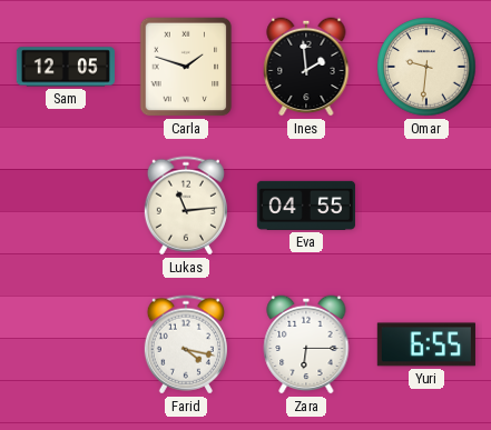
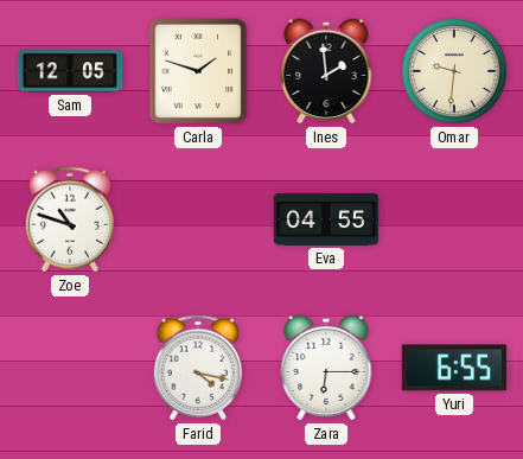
Zoe: none -> 10:48
Lukas: 11:14 -> none
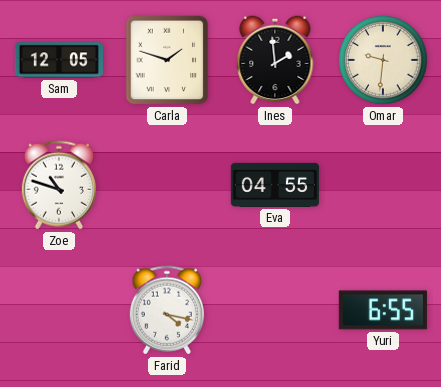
Zara: 6:15 -> none
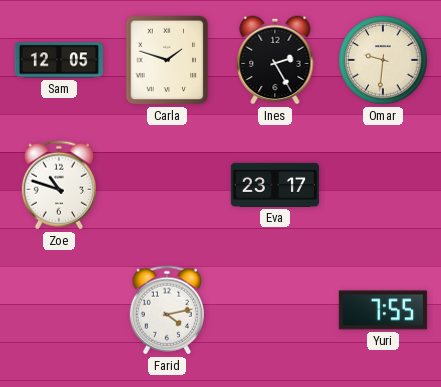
Ines: 1:59 -> 2:25
Eva: 04:55 -> 23:17
Farid: 4:17 -> 4:13
Yuri: 6:55 -> 7:55
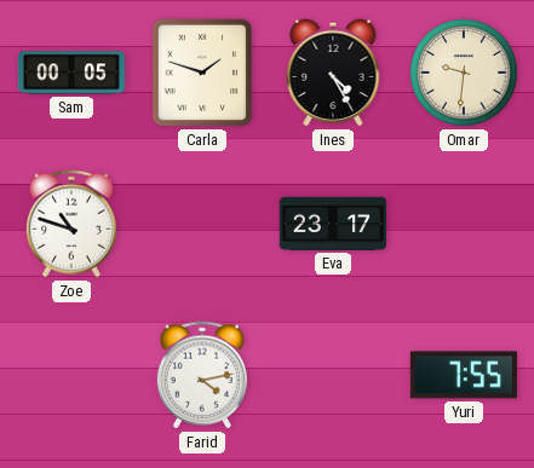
Sam: 12:05 -> 00:05
Ines: 2:25 -> 4:25
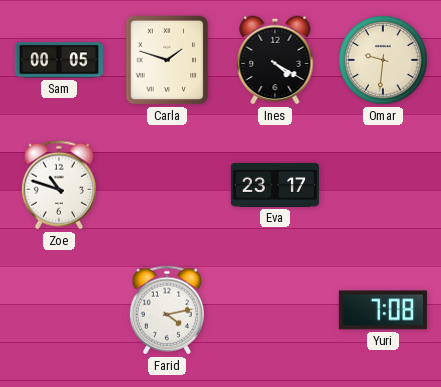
Ines: 4:25 -> 4:20
Yuri: 7:55 -> 7:08
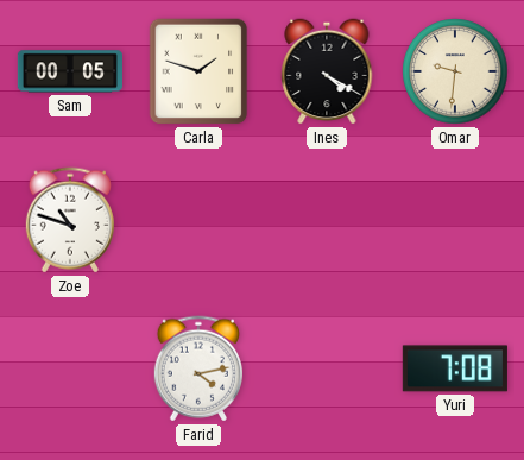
Eva: 23:17 -> none
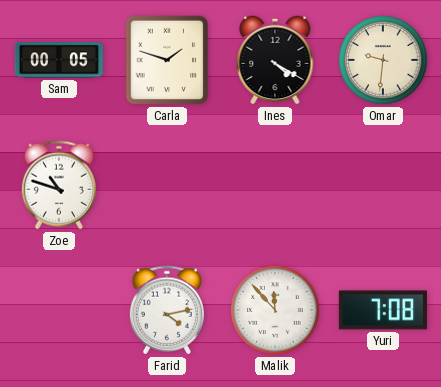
Malik: none -> 11:53
